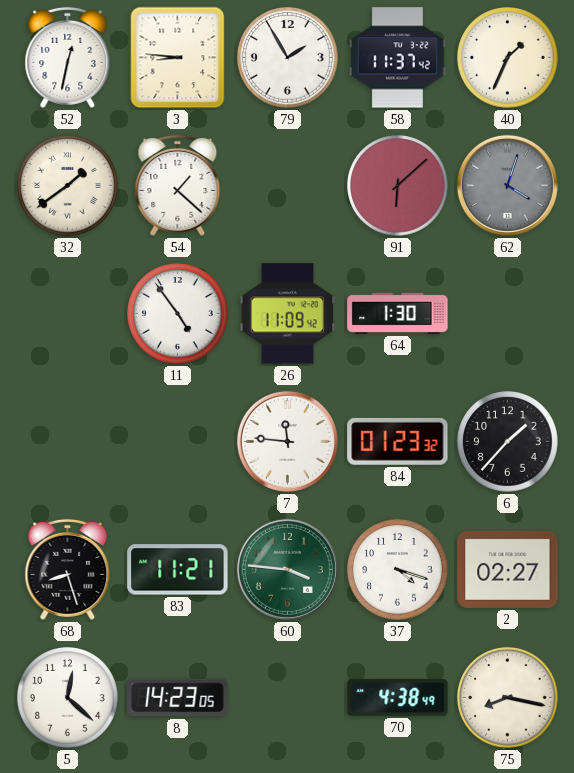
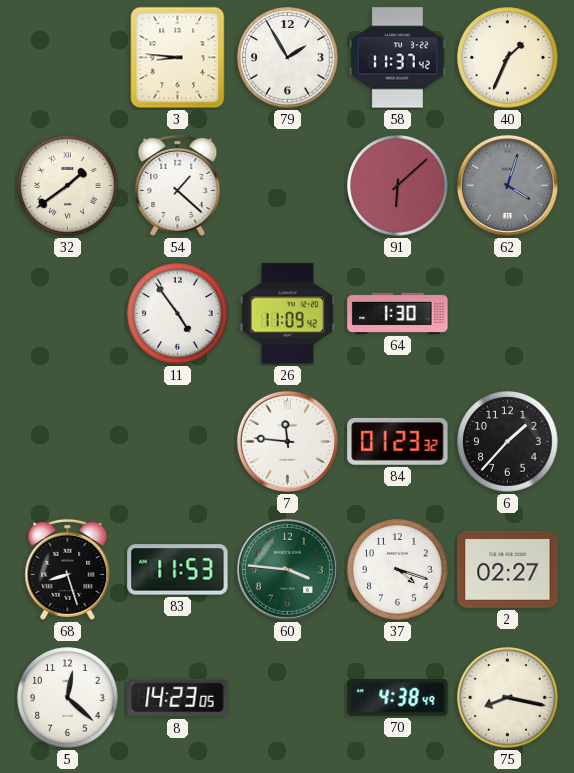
52: 12:32 -> none
83: 11:21 -> 11:53
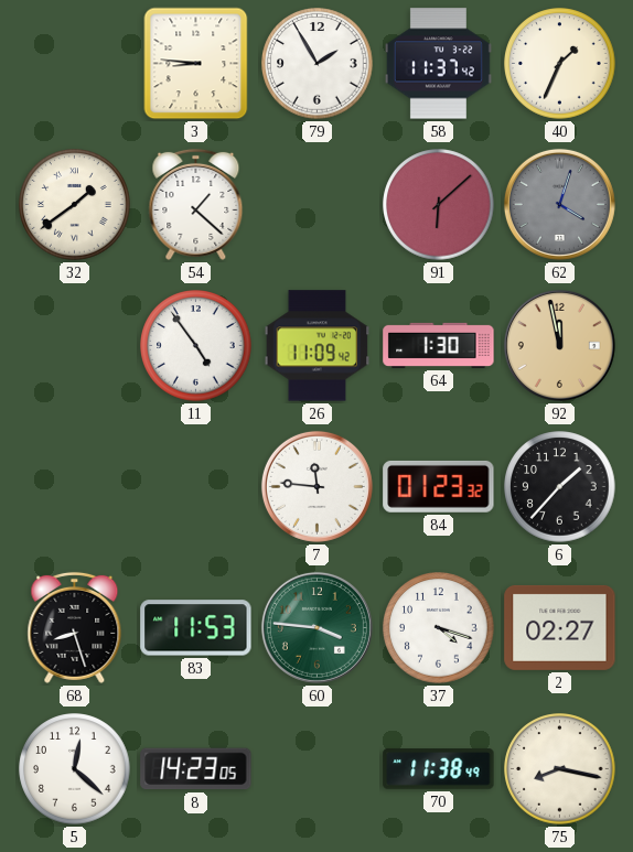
92: none -> 11:58
70: 4:38 -> 11:38
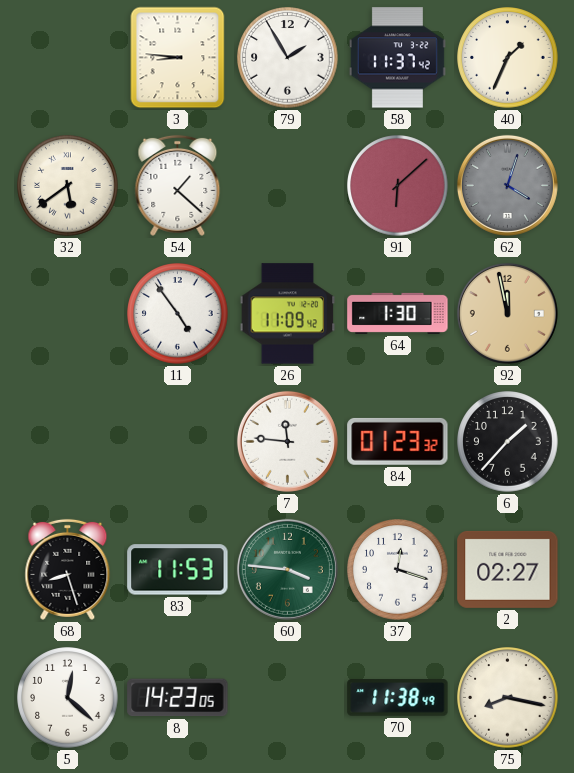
32: 1:39 -> 5:39
37: 4:18 -> 12:18
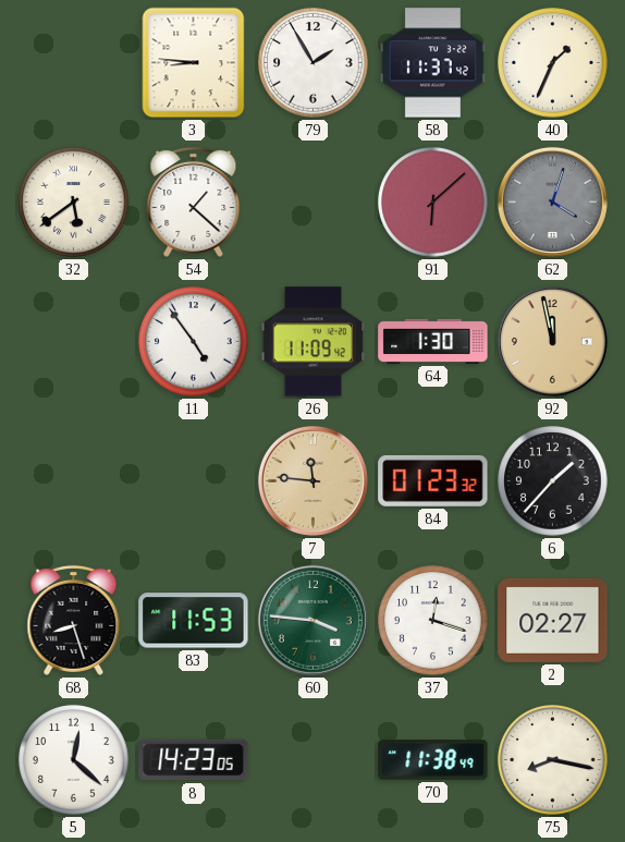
7 dial: white -> champagne
